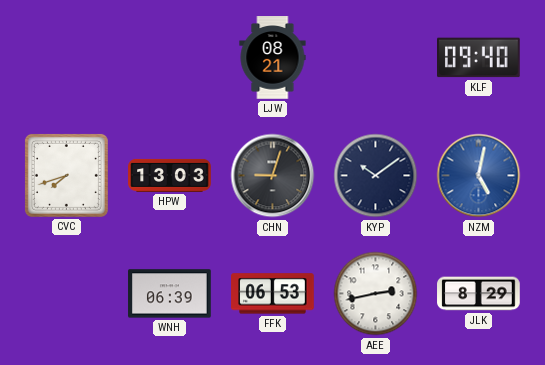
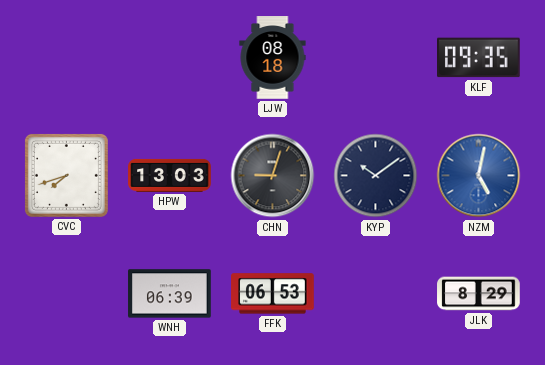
LJW: 08:21 -> 08:18
KLF: 09:40 -> 09:35
AEE: 2:43 -> none
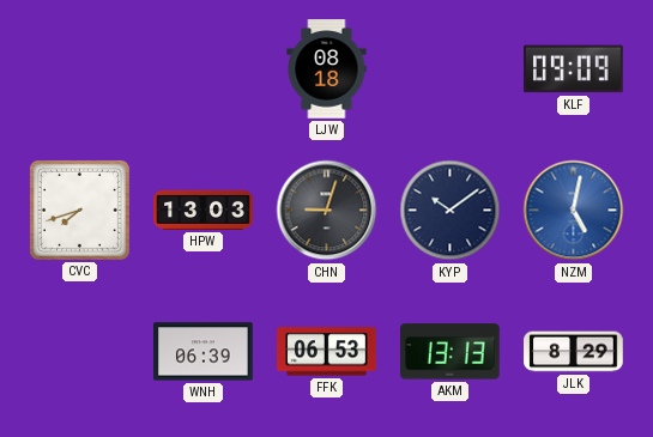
KLF: 09:35 -> 09:09
AKM: none -> 13:13
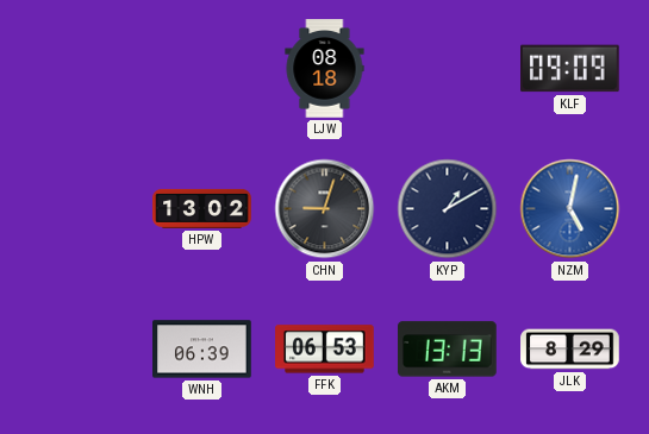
CVC: 7:42 -> none
HPW: 13:03 -> 13:02
KYP: 10:09 -> 1:10
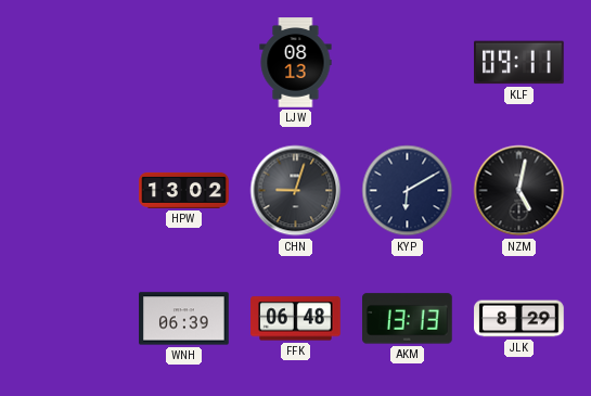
LJW: 08:18 -> 08:13
KLF: 09:09 -> 09:11
KYP: 1:10 -> 6:10
NZM dial: blue -> black
FFK: 06:53 -> 06:48
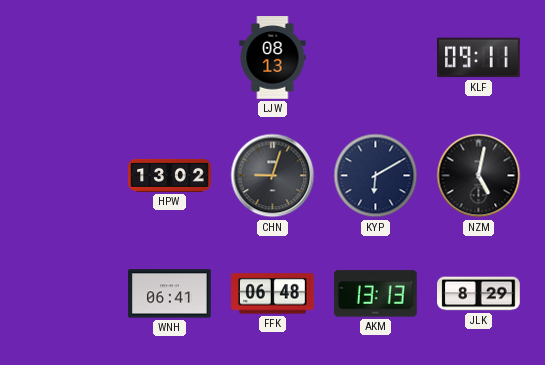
WNH: 06:39 -> 06:41
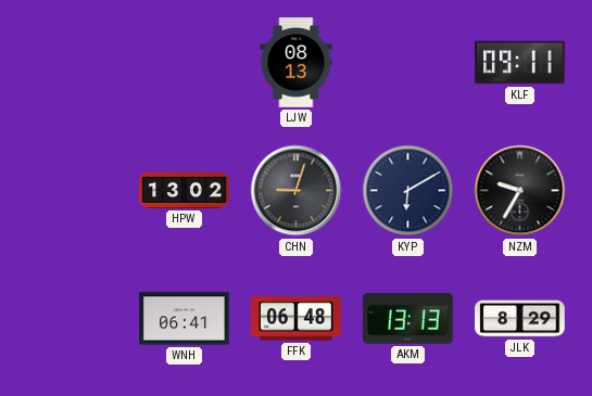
NZM: 5:02 -> 9:35
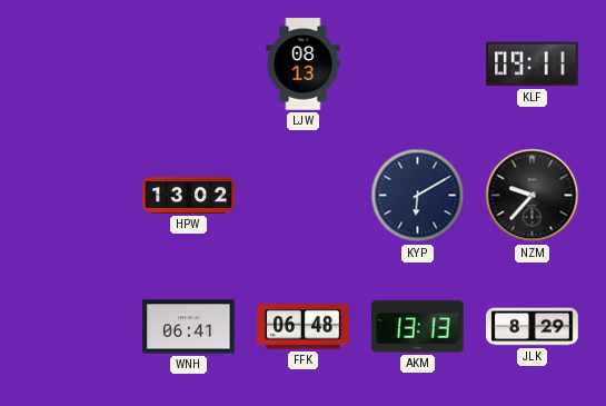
CHN: 9:03 -> none
NZM: 9:35 -> 9:37
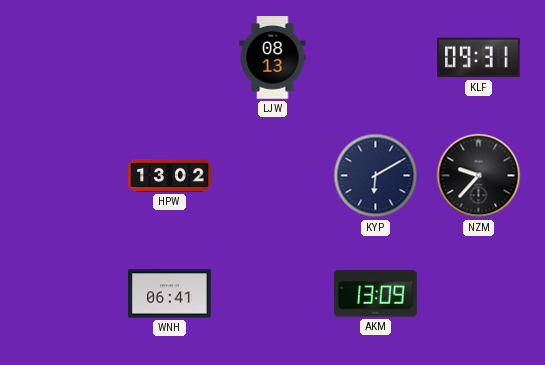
KLF: 09:11 -> 09:31
FFK: 06:48 -> none
AKM: 13:13 -> 13:09
JLK: 8:29 -> none
